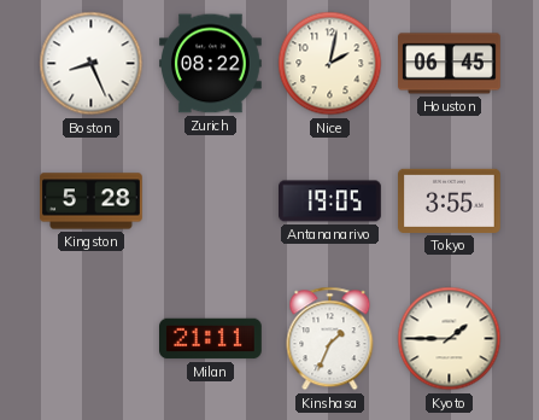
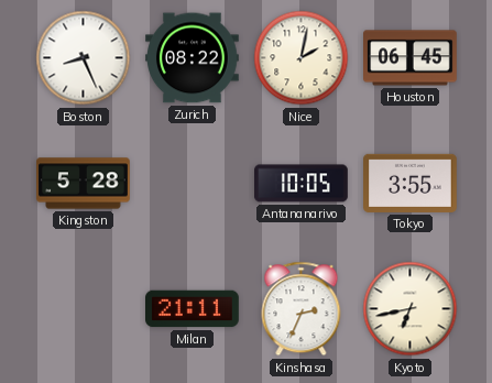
Antananarivo: 19:05 -> 10:05
Kinshasa: 1:34 -> 2:34
Kyoto: 1:45 -> 6:43
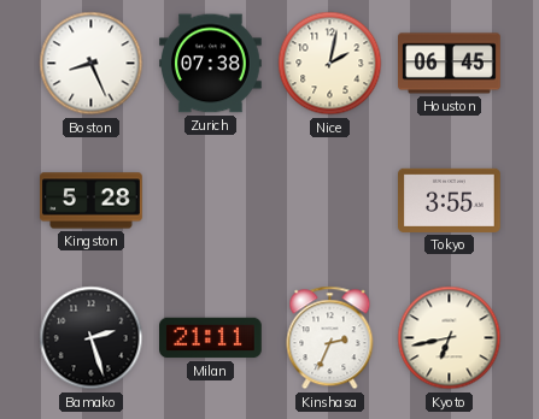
Zurich: 08:22 -> 07:38
Antananarivo: 10:05 -> none
Bamako: none -> 2:27
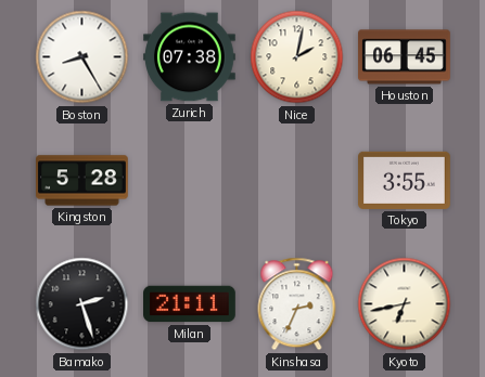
Boston: 8:26 -> 8:25
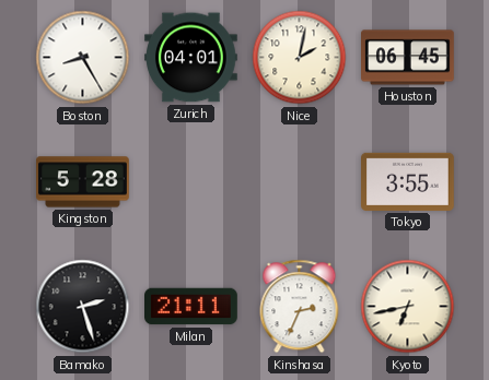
Zurich: 07:38 -> 04:01
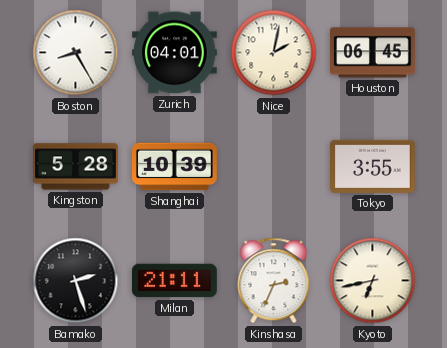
Shanghai: none -> 10:39
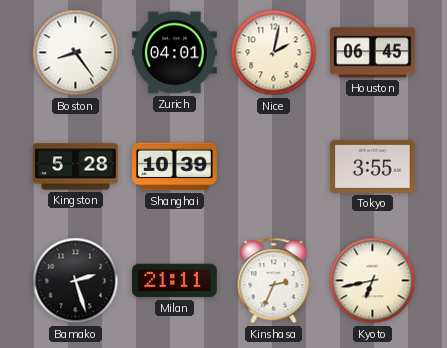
Boston: 8:25 -> 8:24
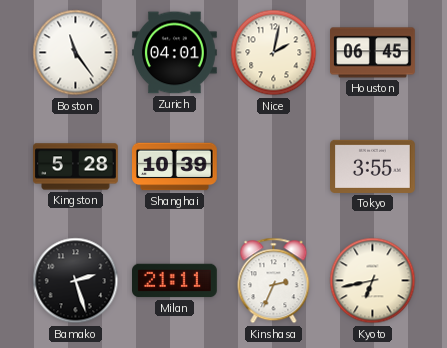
Boston: 8:24 -> 11:24
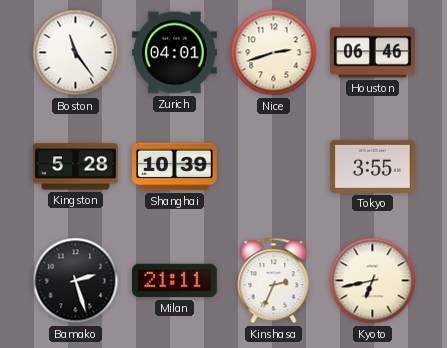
Nice: 2:02 -> 2:42
Houston: 06:45 -> 06:46
